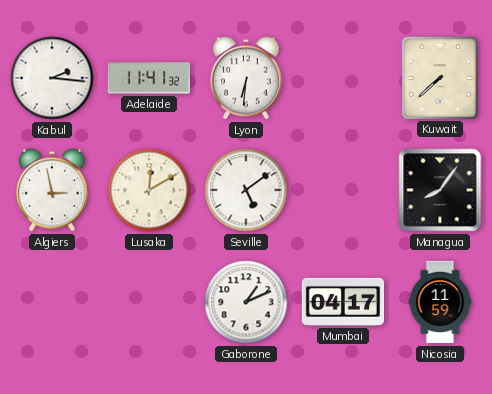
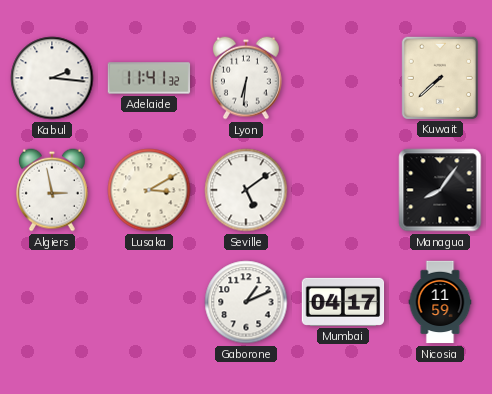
Lusaka: 12:10 -> 3:10
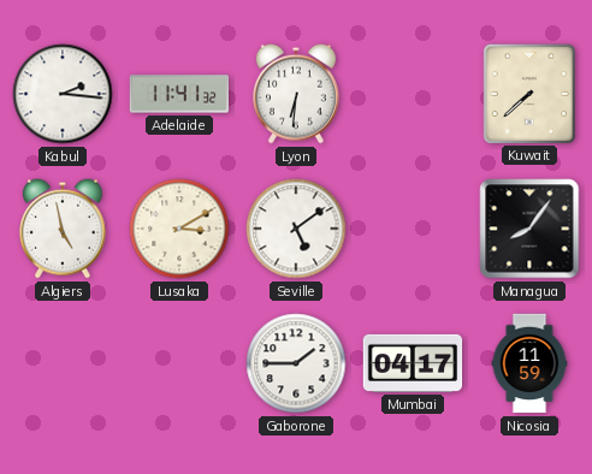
Algiers: 2:58 -> 4:58
Gaborone: 1:11 -> 1:45
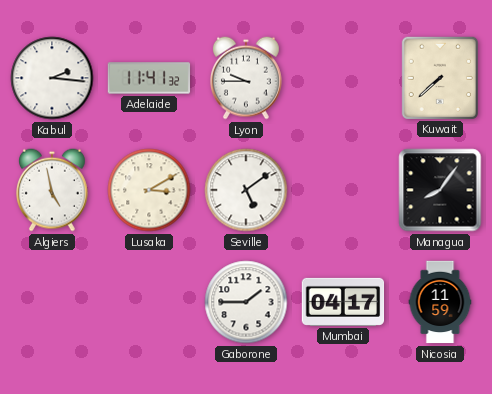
Lyon: 6:31 -> 9:45
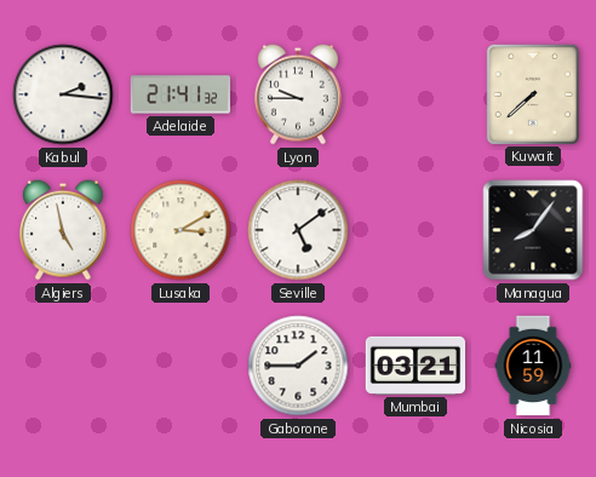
Adelaide: 11:41 -> 21:41
Mumbai: 04:17 -> 03:21
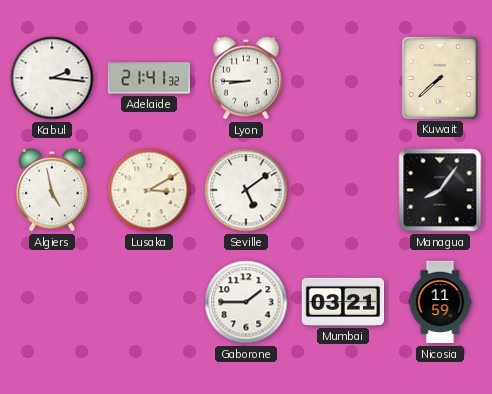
Lyon: 9:45 -> 8:45
